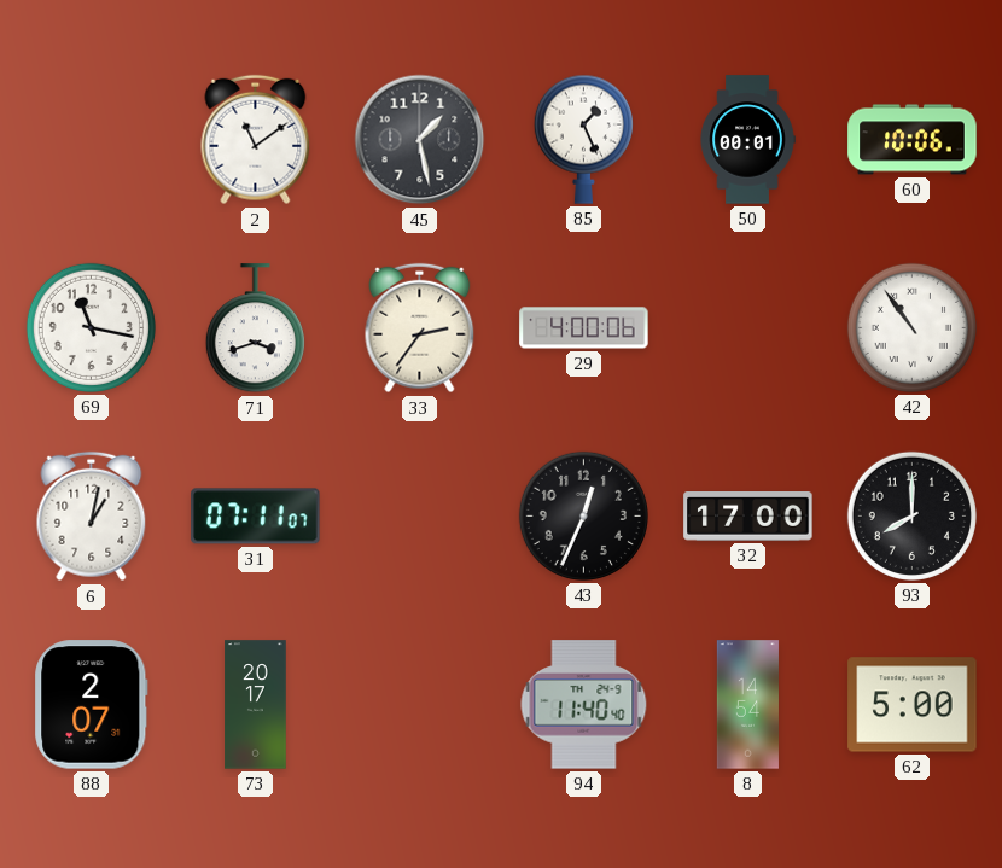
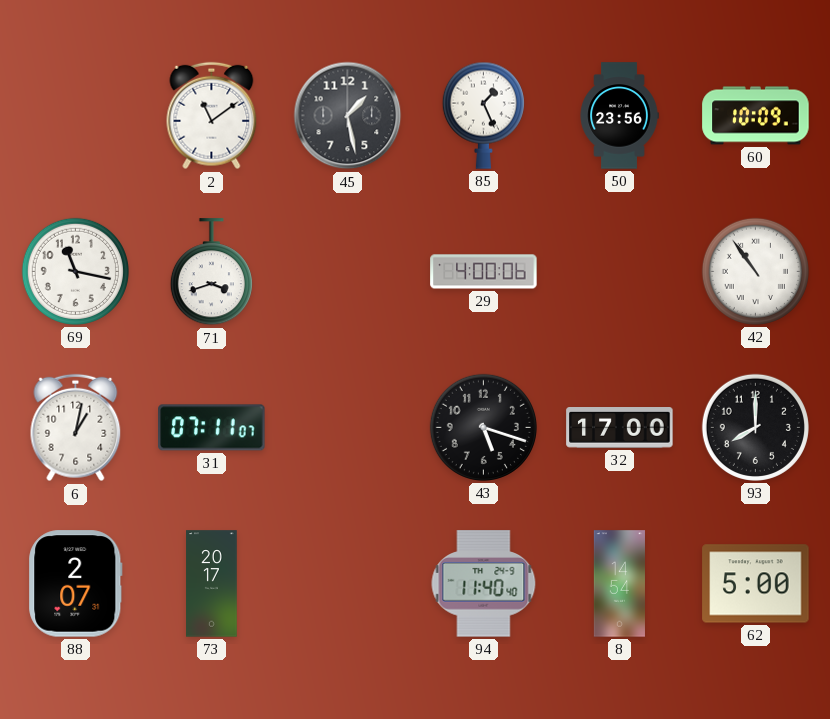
50: 00:01 -> 23:56
60: 10:06 -> 10:09
33: 2:36 -> none
43: 12:34 -> 5:18
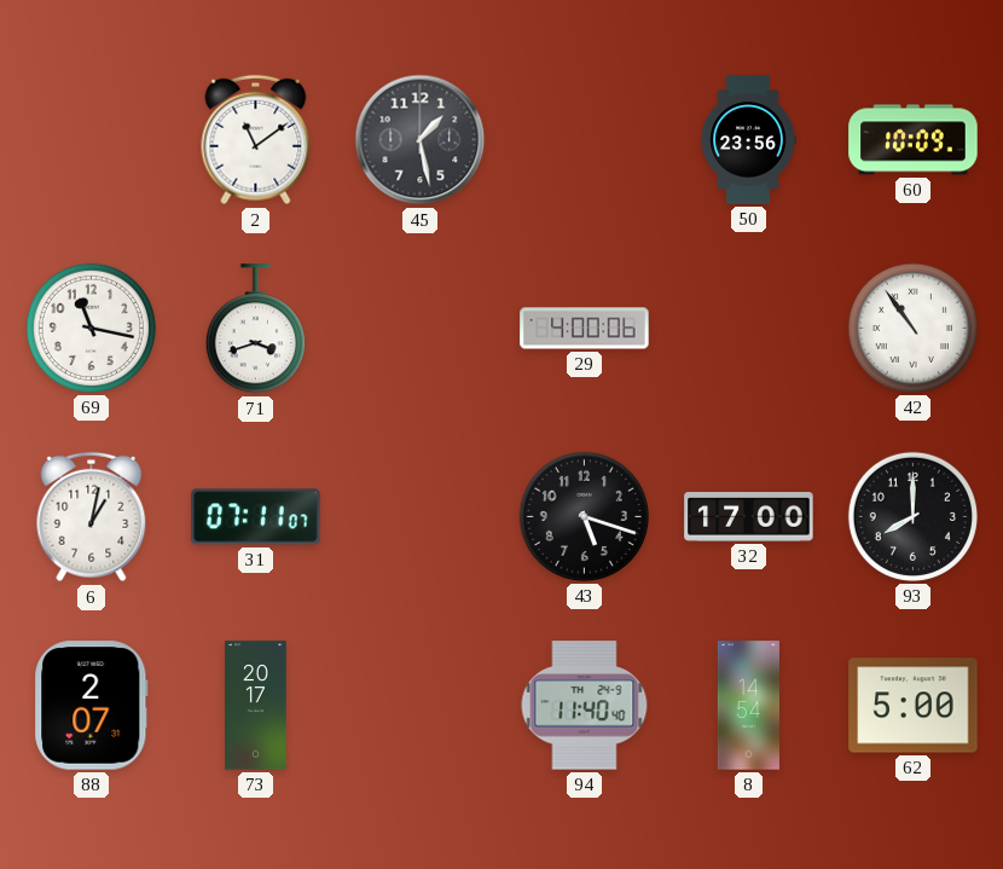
85: 1:26 -> none
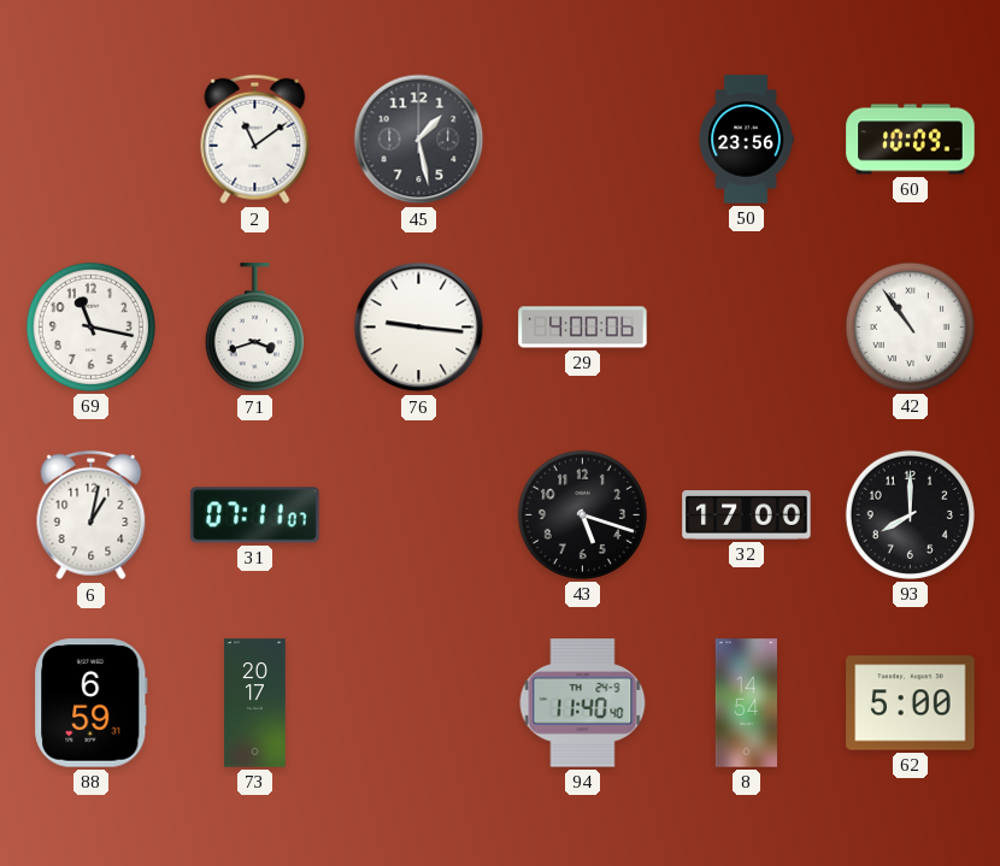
76: none -> 9:16
88: 2:07 -> 6:59
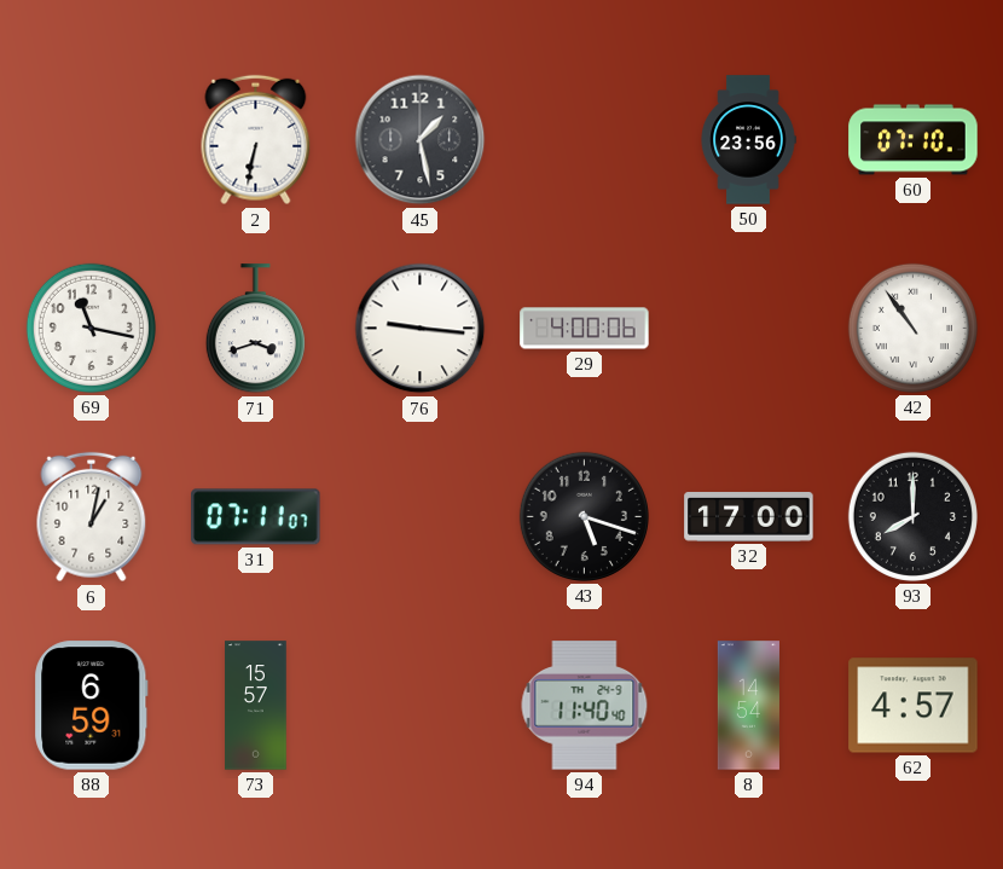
2: 11:09 -> 6:32
60: 10:09 -> 07:10
73: 20:17 -> 15:57
62: 5:00 -> 4:57
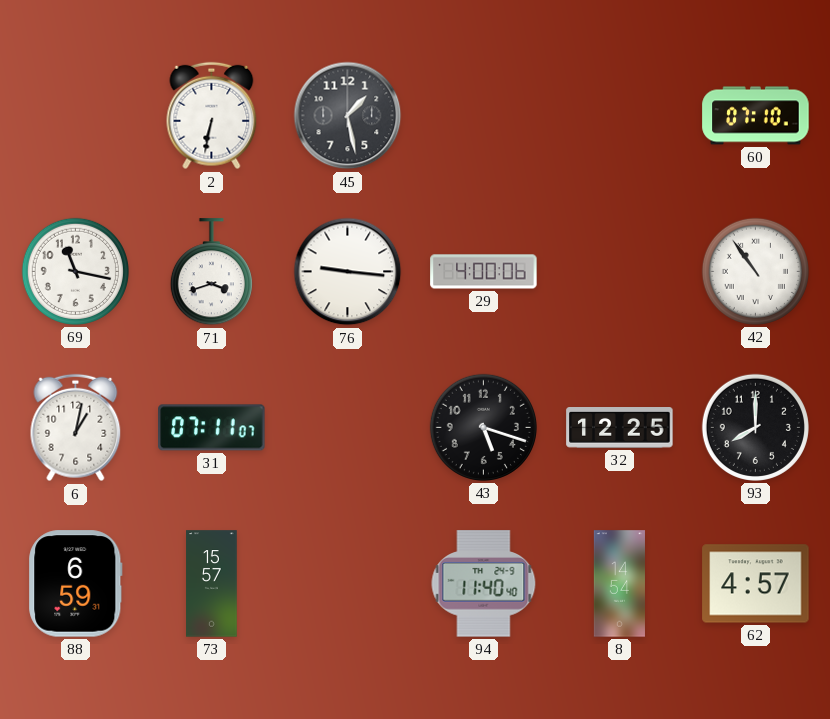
50: 23:56 -> none
32: 17:00 -> 12:25
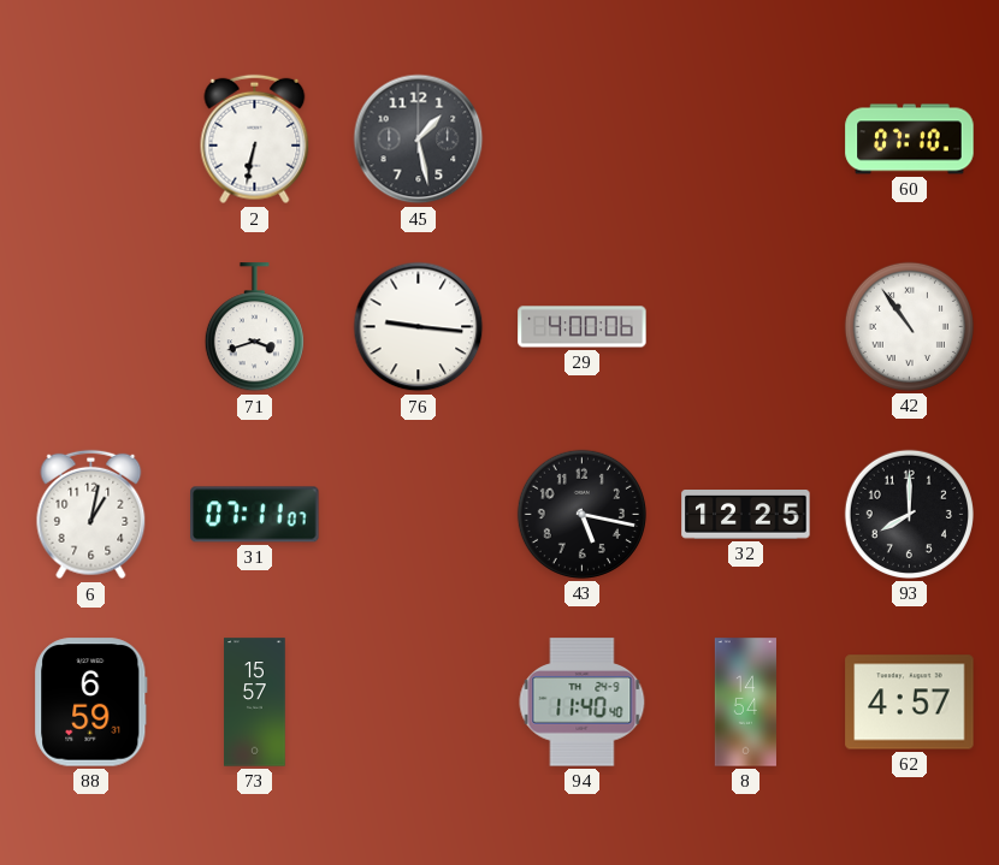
69: 11:17 -> none
43: 5:18 -> 5:17
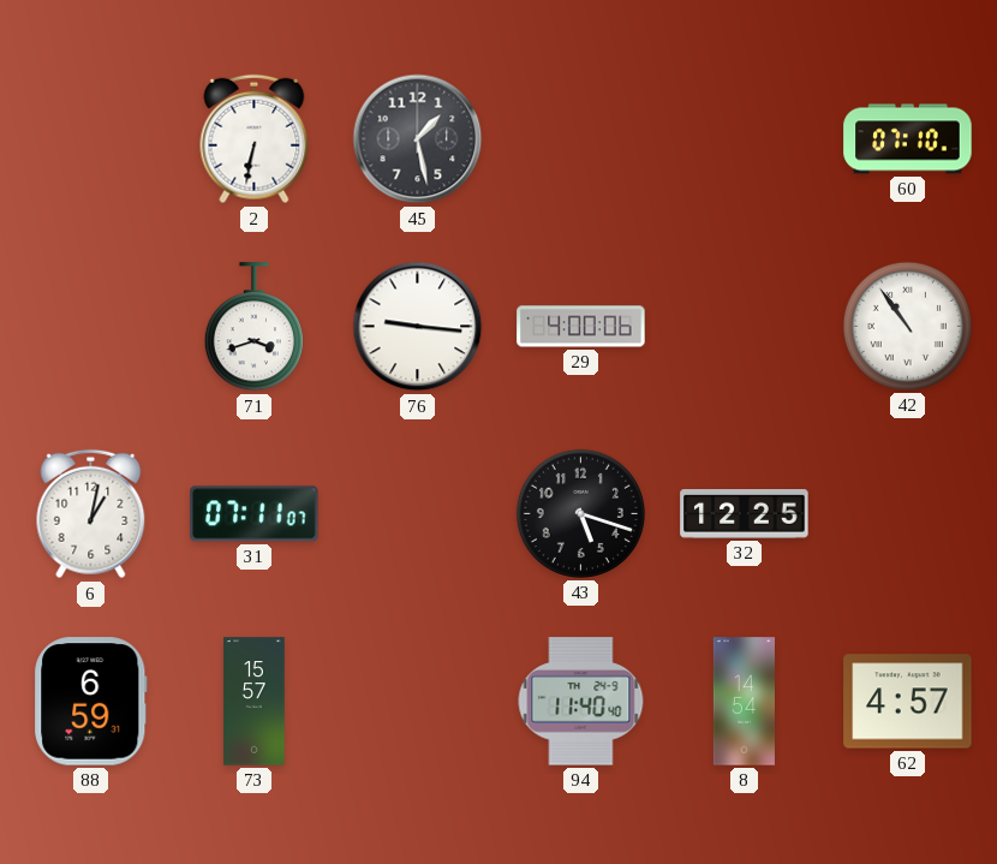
43: 5:17 -> 5:18
93: 8:00 -> none
